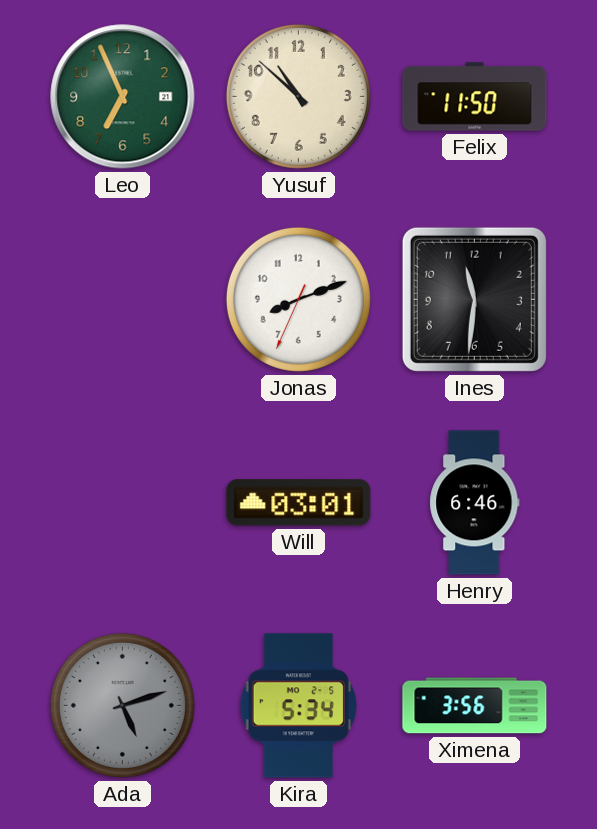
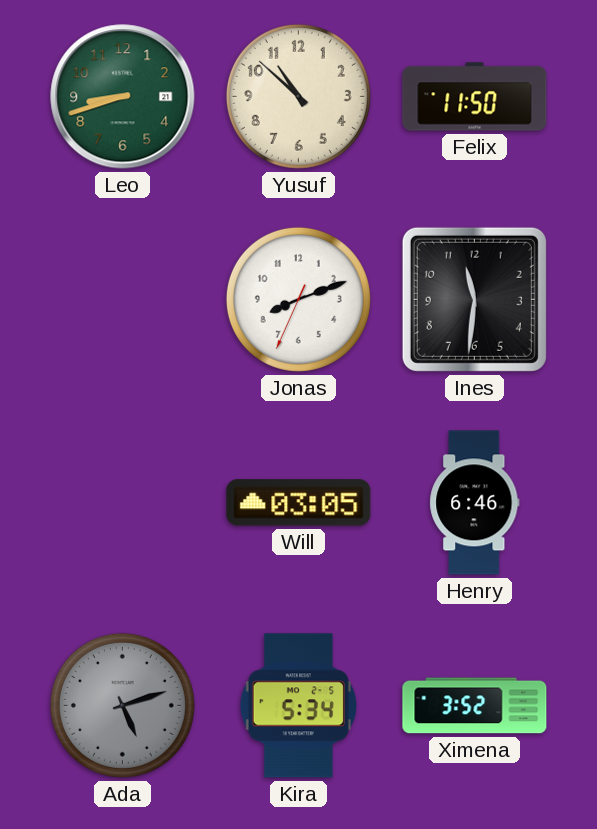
Leo: 6:56 -> 8:42
Will: 03:01 -> 03:05
Ximena: 3:56 -> 3:52
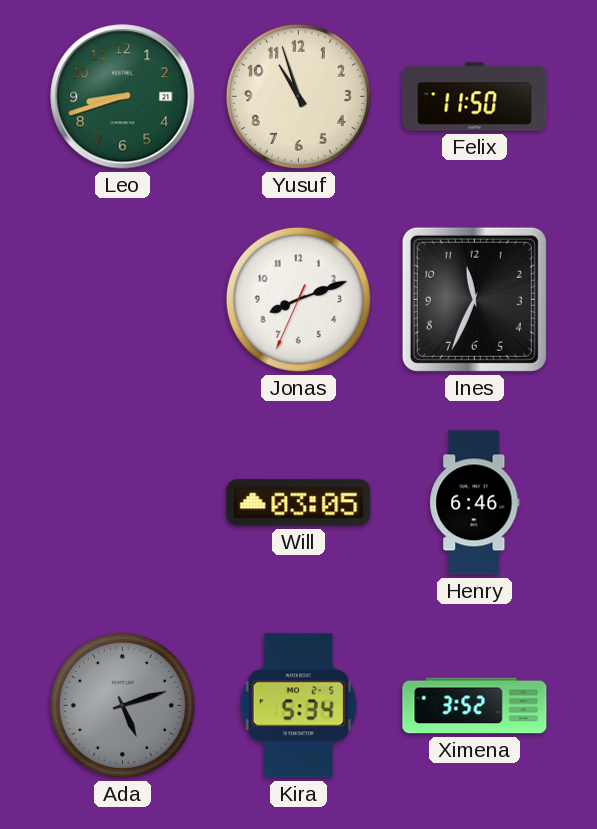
Yusuf: 10:52 -> 10:57
Ines: 11:31 -> 11:34
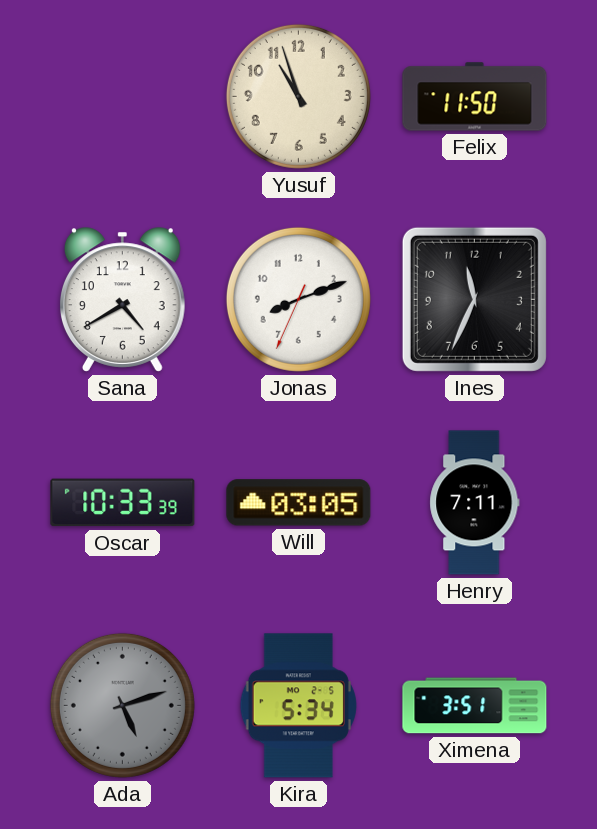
Leo: 8:42 -> none
Sana: none -> 4:40
Oscar: none -> 10:33
Henry: 6:46 -> 7:11
Ximena: 3:52 -> 3:51
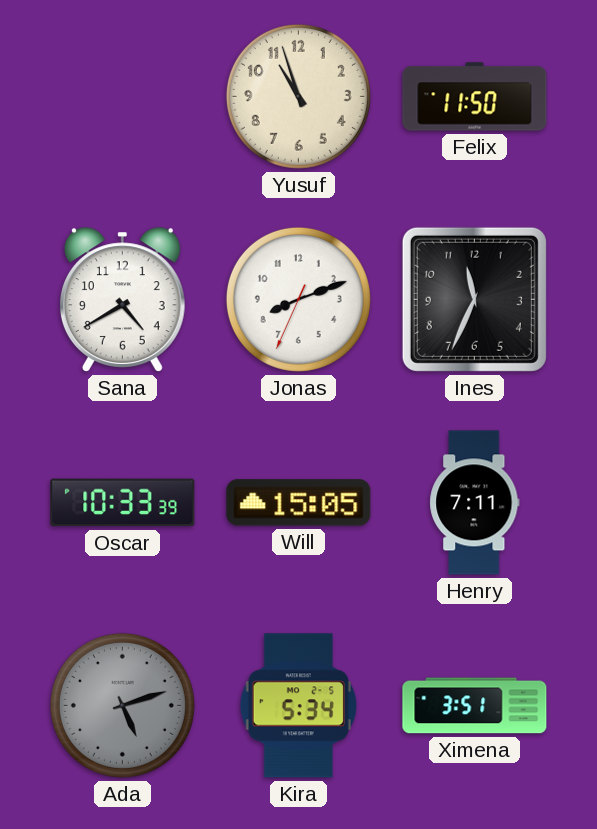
Will: 03:05 -> 15:05
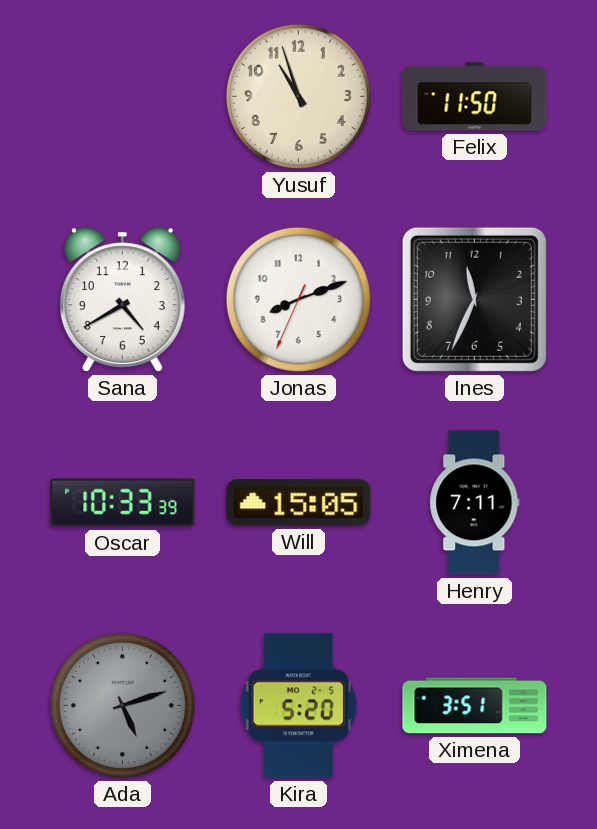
Kira: 5:34 -> 5:20
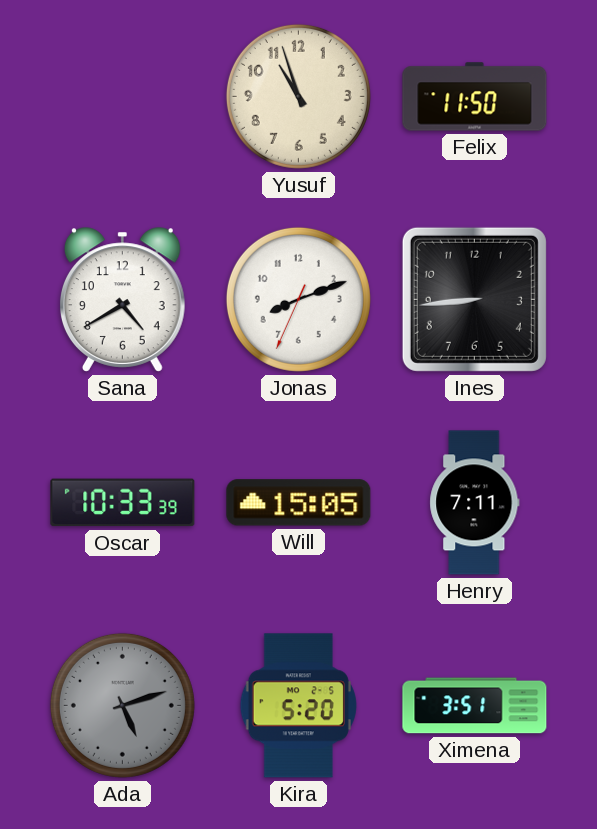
Ines: 11:34 -> 8:44
